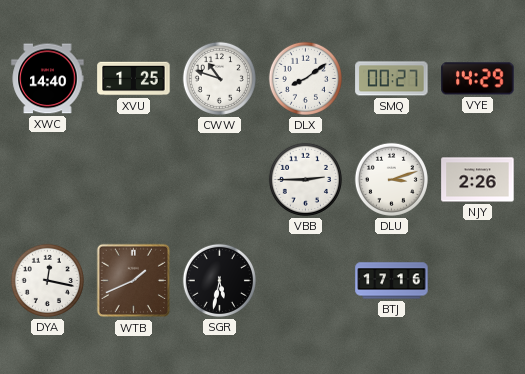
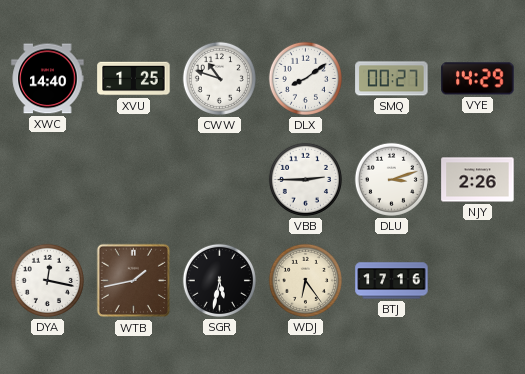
WTB: 1:41 -> 1:43
WDJ: none -> 6:24
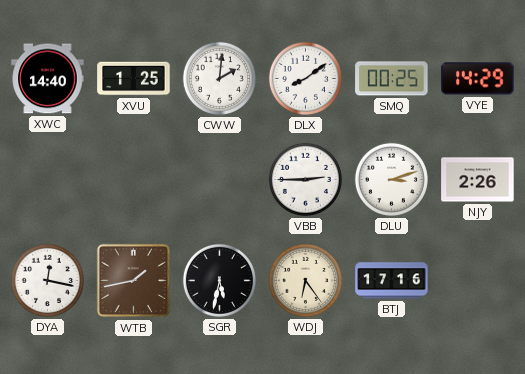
CWW: 10:48 -> 2:01
SMQ: 00:27 -> 00:25
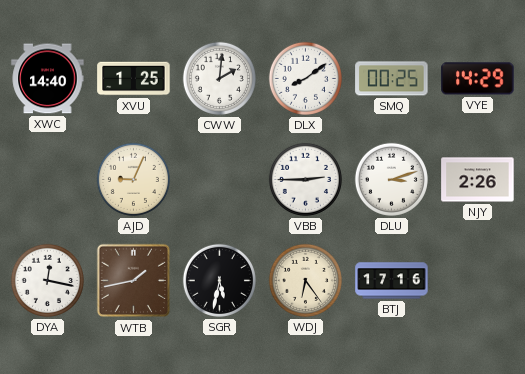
AJD: none -> 9:04
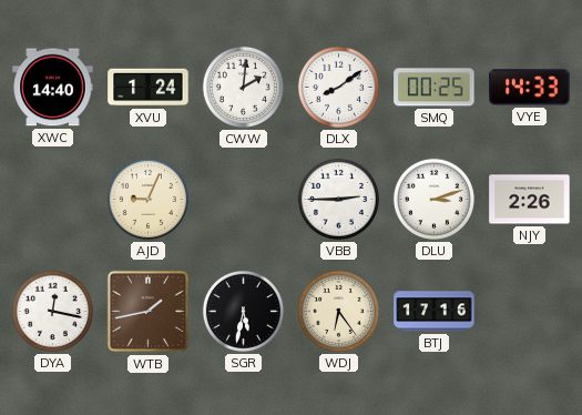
XVU: 1:25 -> 1:24
VYE: 14:29 -> 14:33
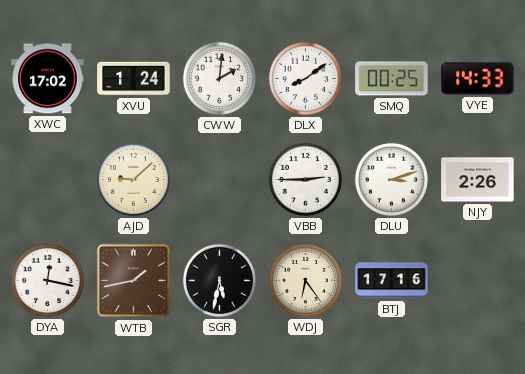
XWC: 14:40 -> 17:02
AJD: 9:04 -> 9:08
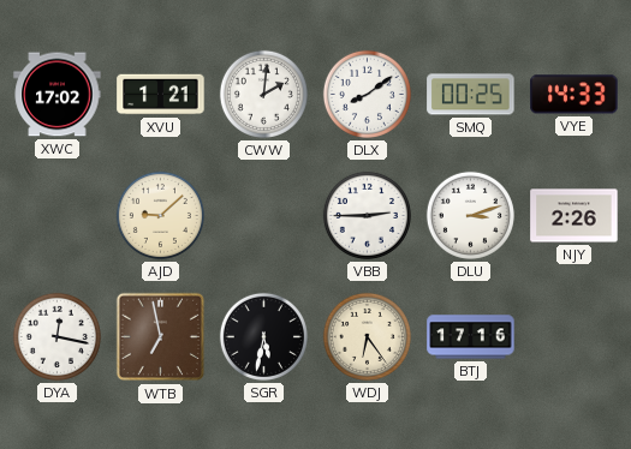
XVU: 1:24 -> 1:21
WTB: 1:43 -> 6:58
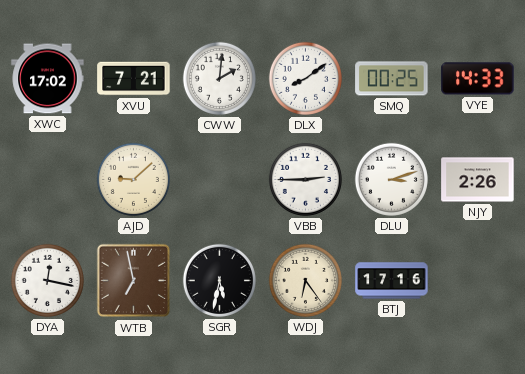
XVU: 1:21 -> 7:21
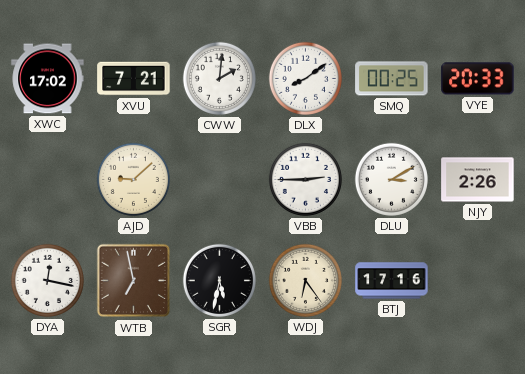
VYE: 14:33 -> 20:33
DLU: 3:12 -> 3:10
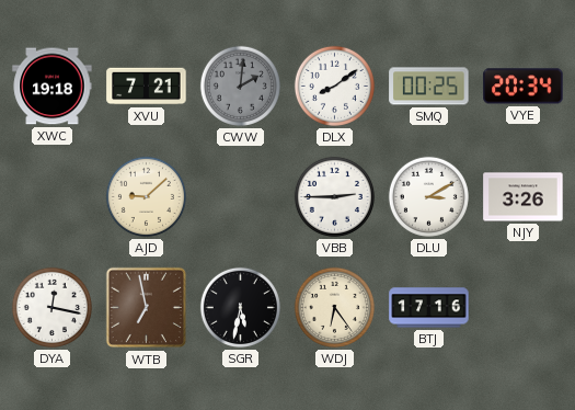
XWC: 17:02 -> 19:18
CWW dial: white -> grey
VYE: 20:33 -> 20:34
NJY: 2:26 -> 3:26
